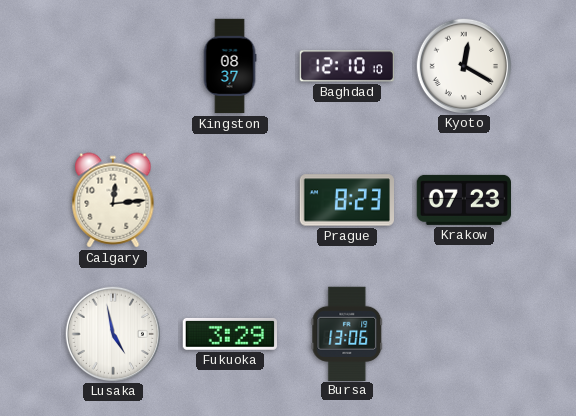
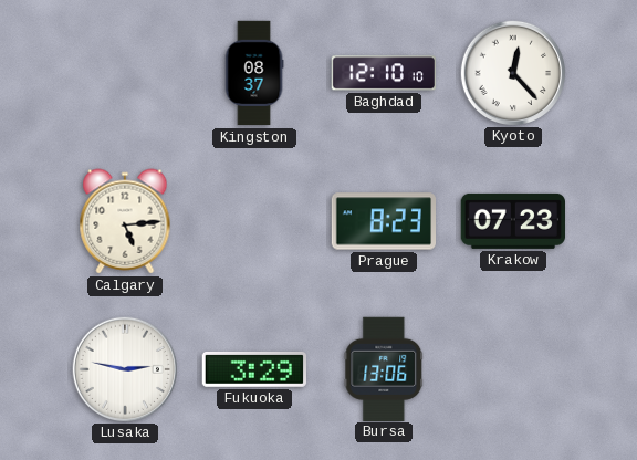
Kyoto: 12:20 -> 12:23
Calgary: 12:14 -> 5:14
Lusaka: 4:58 -> 2:47
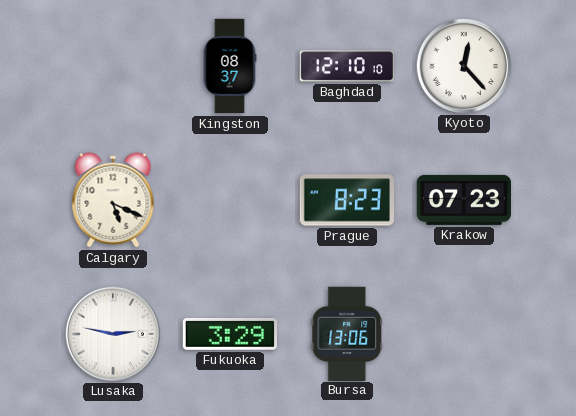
Calgary: 5:14 -> 5:19
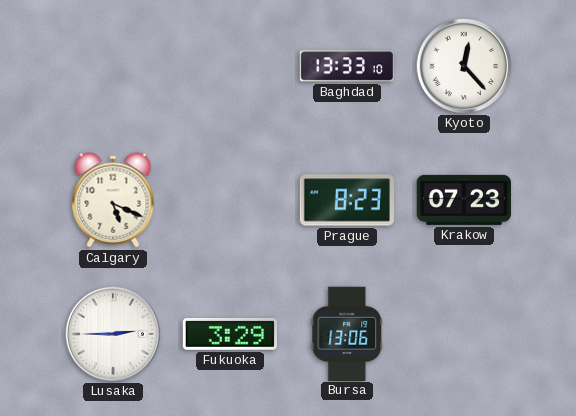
Kingston: 08:37 -> none
Baghdad: 12:10 -> 13:33
Lusaka: 2:47 -> 2:45
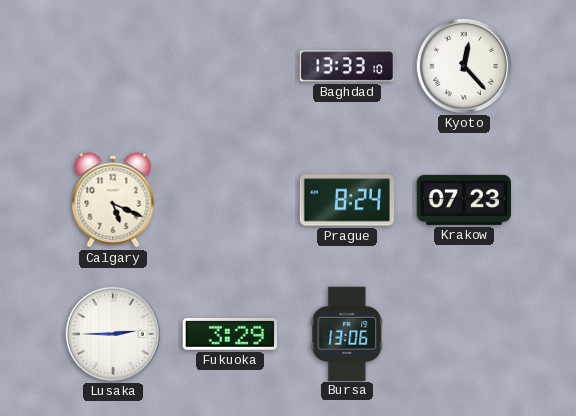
Prague: 8:23 -> 8:24
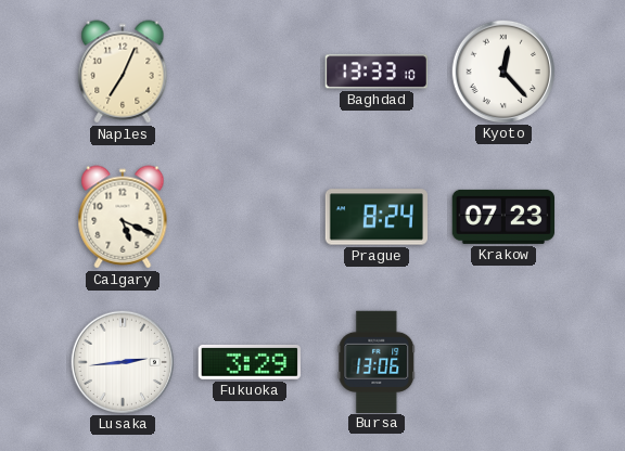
Naples: none -> 7:04
Lusaka: 2:45 -> 2:44
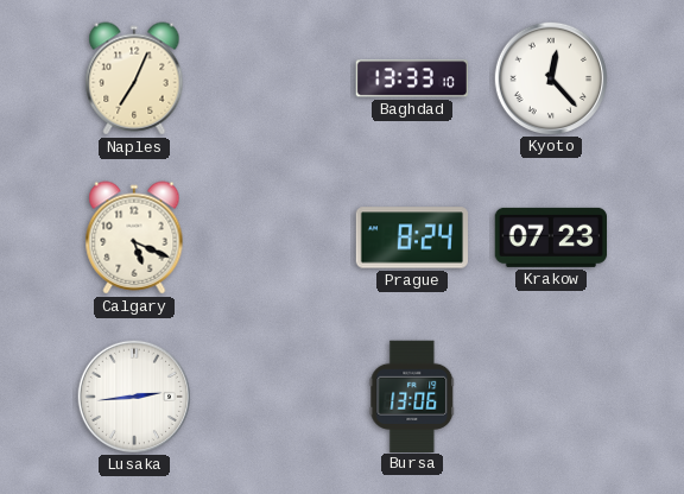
Fukuoka: 3:29 -> none
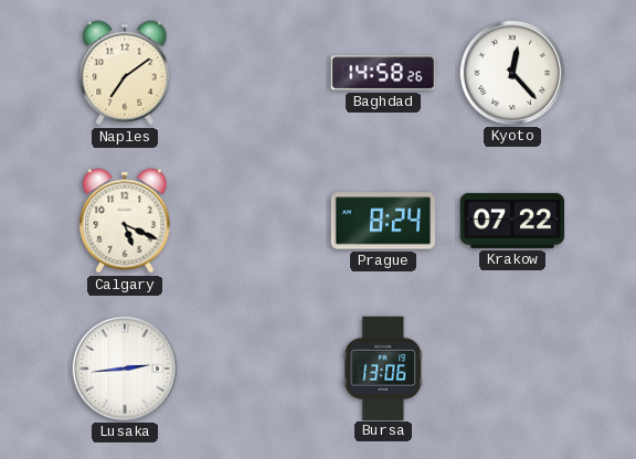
Naples: 7:04 -> 7:09
Baghdad: 13:33 -> 14:58
Krakow: 07:23 -> 07:22
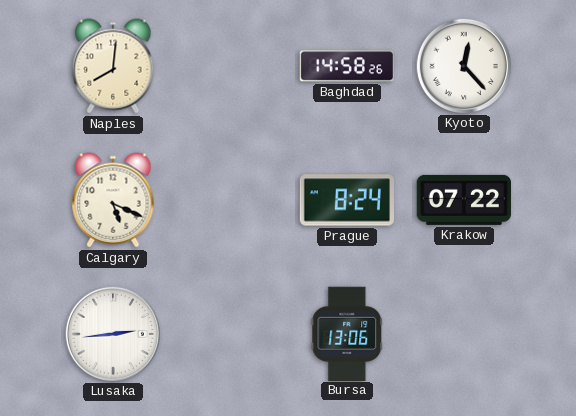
Naples: 7:09 -> 8:01
